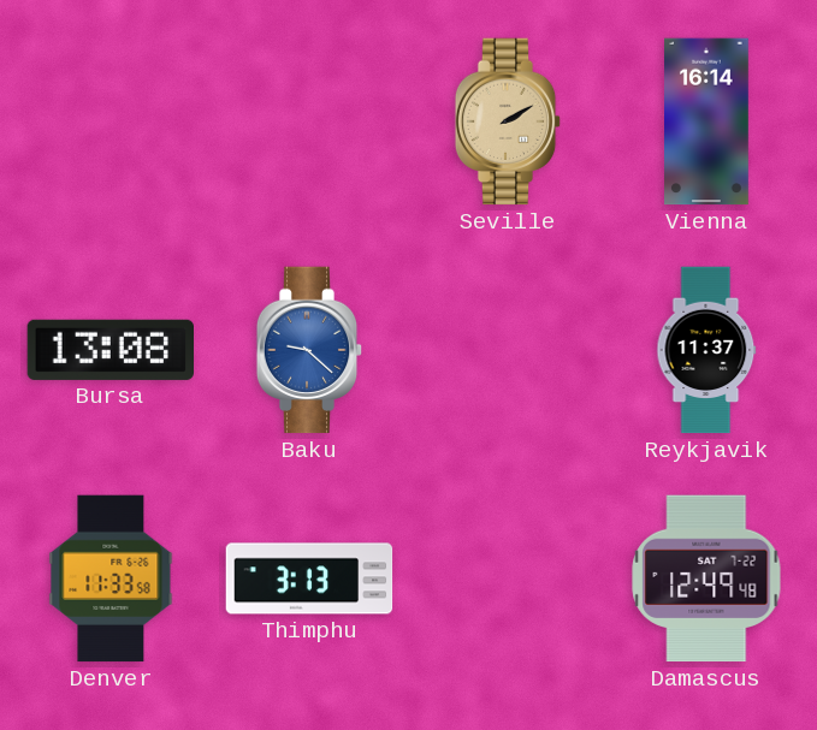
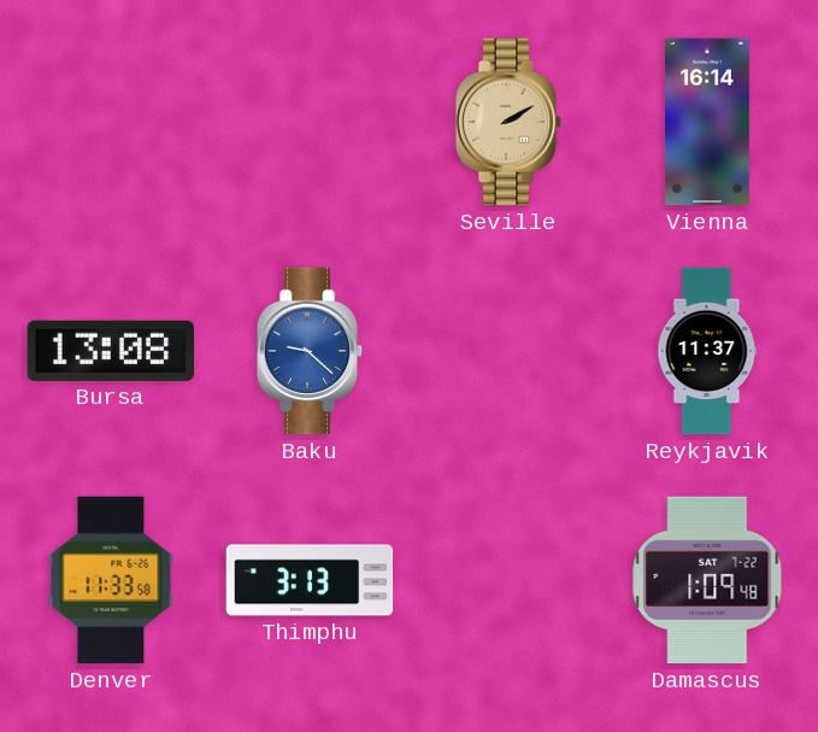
Damascus: 12:49 -> 1:09
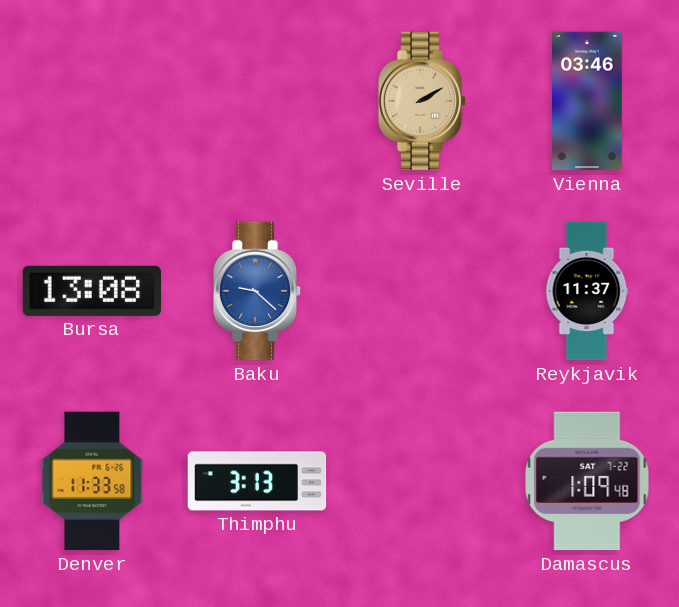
Vienna: 16:14 -> 03:46
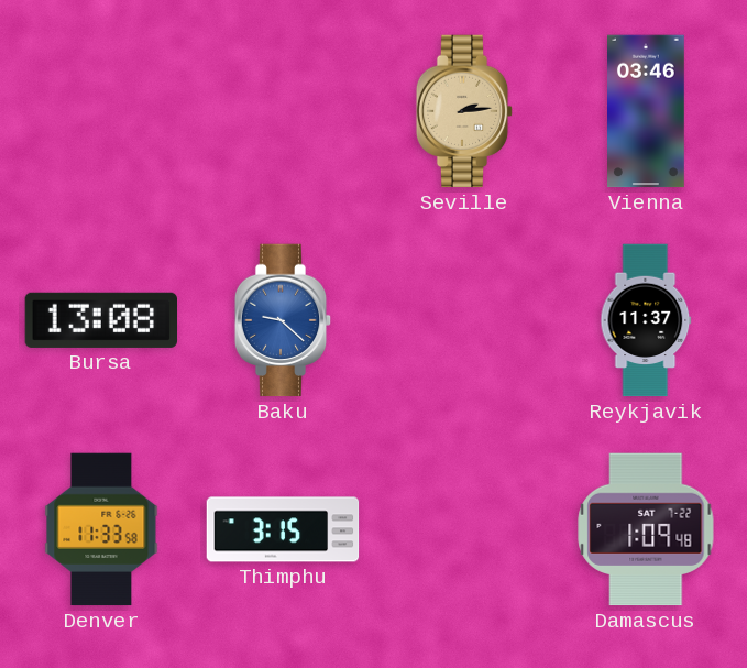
Seville: 2:10 -> 2:14
Thimphu: 3:13 -> 3:15
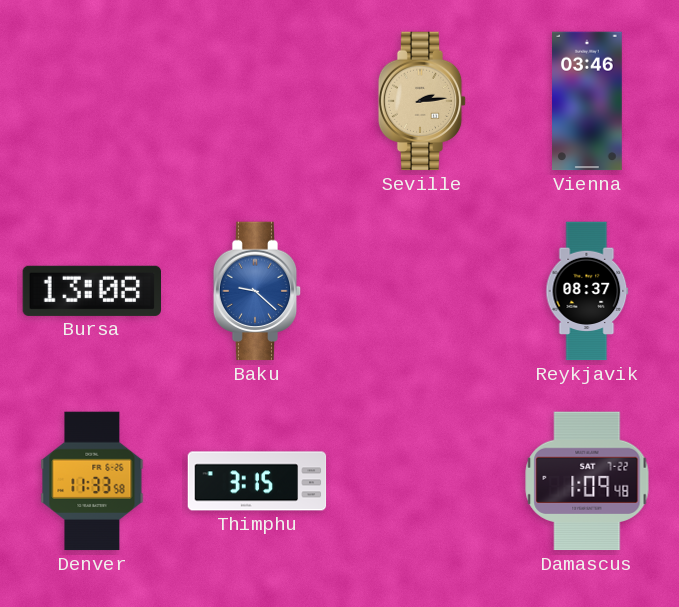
Reykjavik: 11:37 -> 08:37
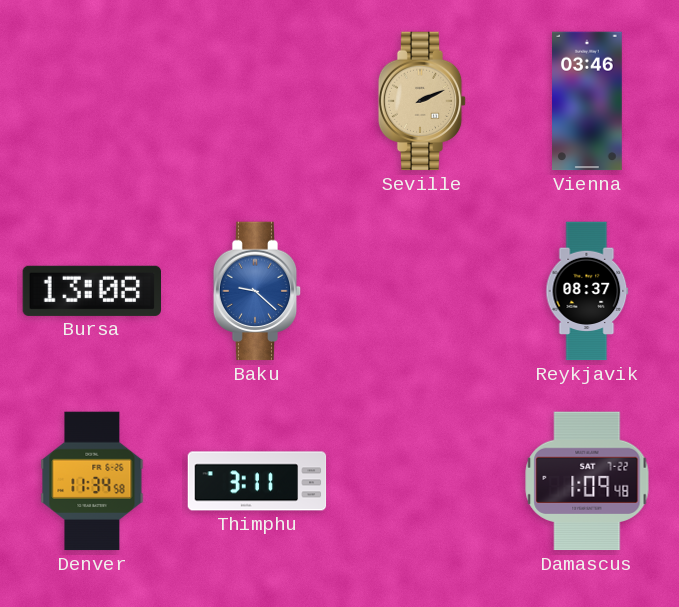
Seville: 2:14 -> 2:11
Denver: 11:33 -> 11:34
Thimphu: 3:15 -> 3:11
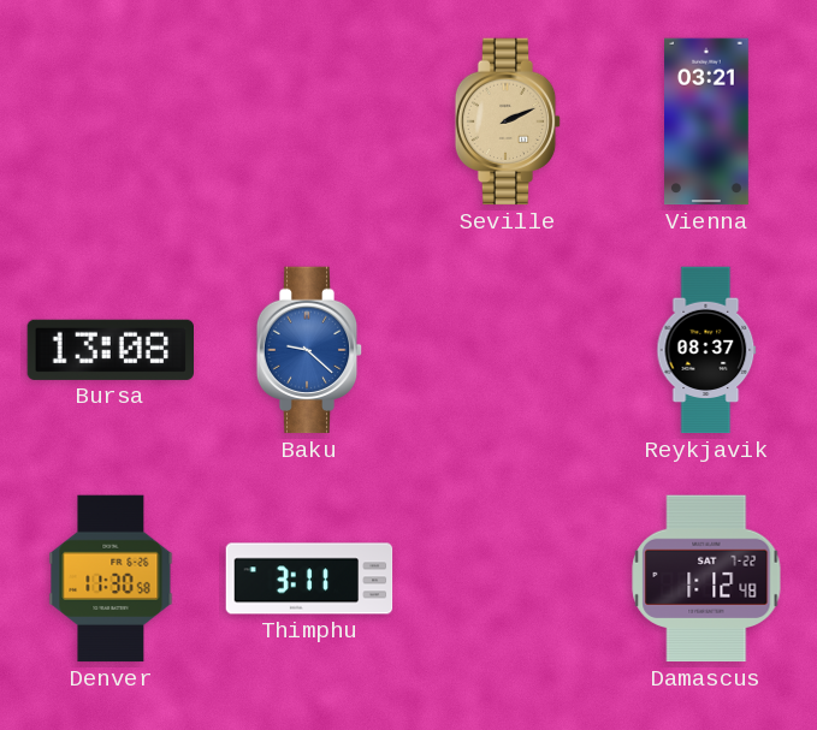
Vienna: 03:46 -> 03:21
Denver: 11:34 -> 11:30
Damascus: 1:09 -> 1:12
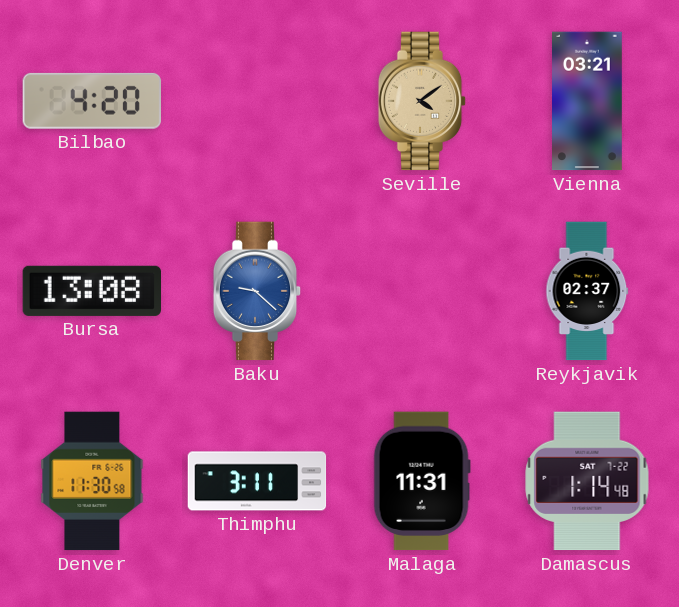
Bilbao: none -> 4:20
Seville: 2:11 -> 4:09
Reykjavik: 08:37 -> 02:37
Malaga: none -> 11:31
Damascus: 1:12 -> 1:14
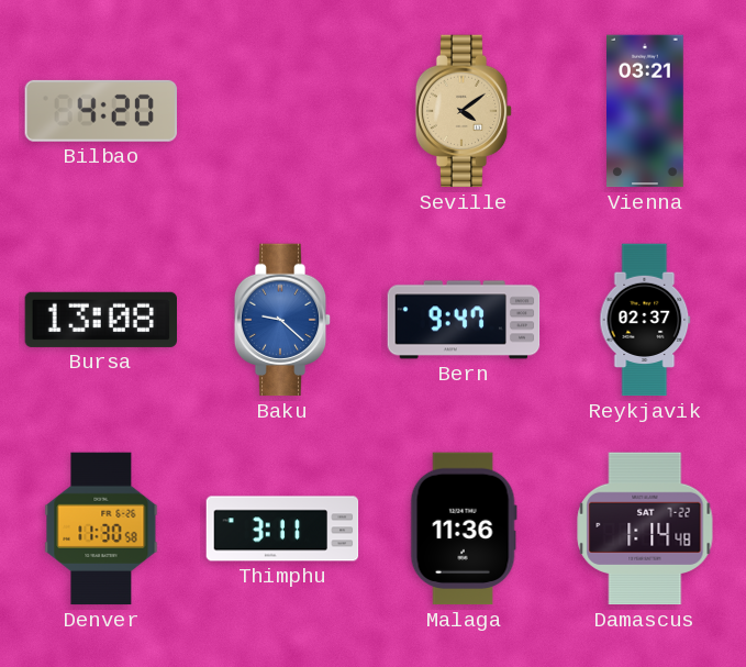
Bern: none -> 9:47
Malaga: 11:31 -> 11:36
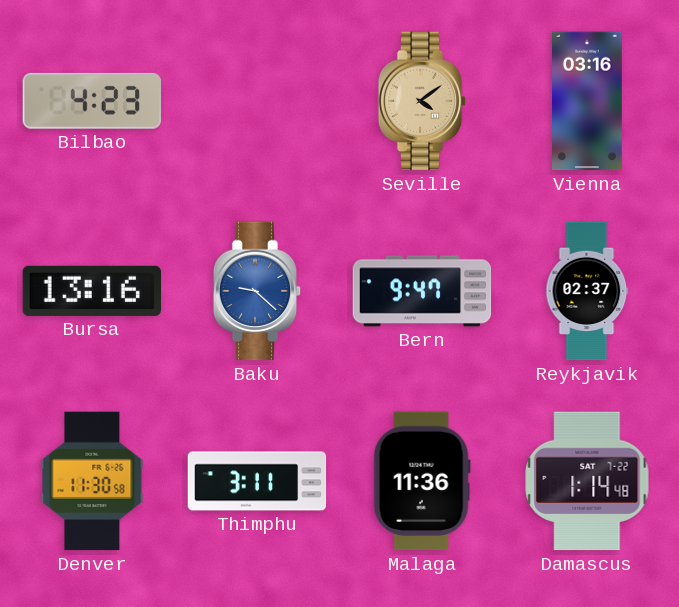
Bilbao: 4:20 -> 4:23
Vienna: 03:21 -> 03:16
Bursa: 13:08 -> 13:16
